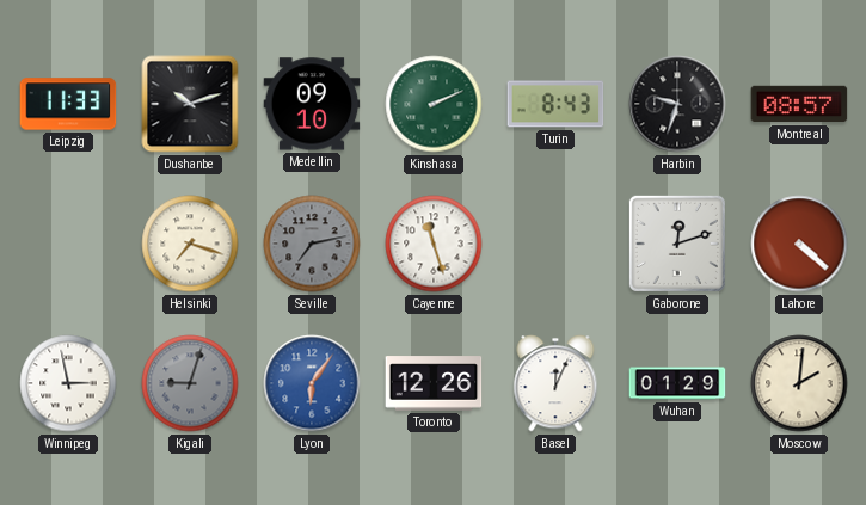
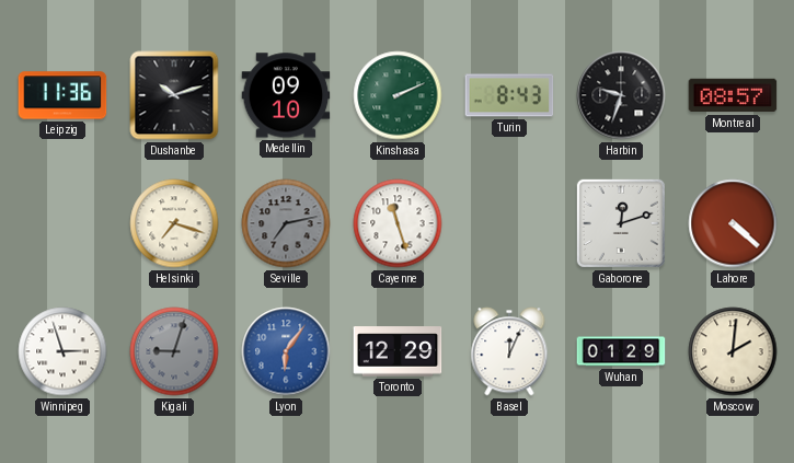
Leipzig: 11:33 -> 11:36
Winnipeg: 2:58 -> 2:57
Toronto: 12:26 -> 12:29
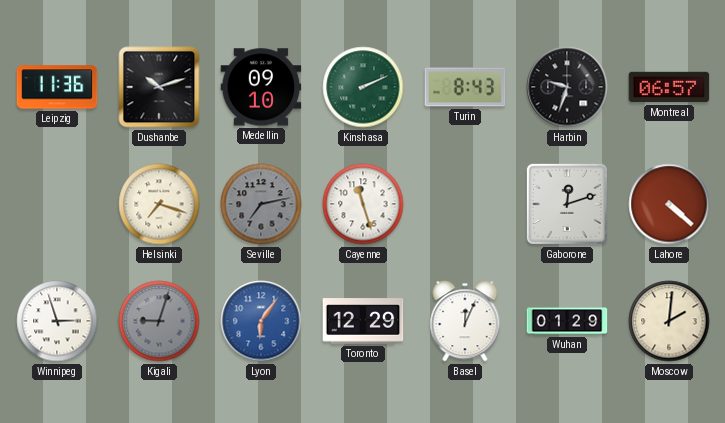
Montreal: 08:57 -> 06:57
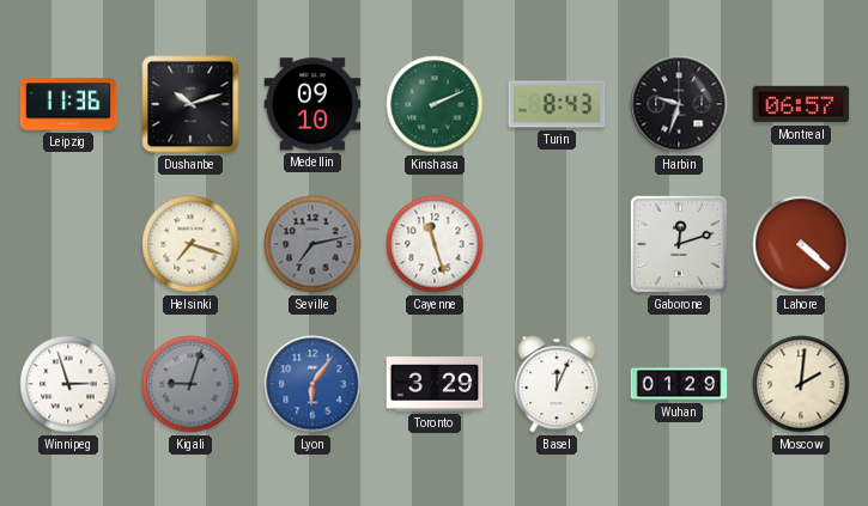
Toronto: 12:29 -> 3:29
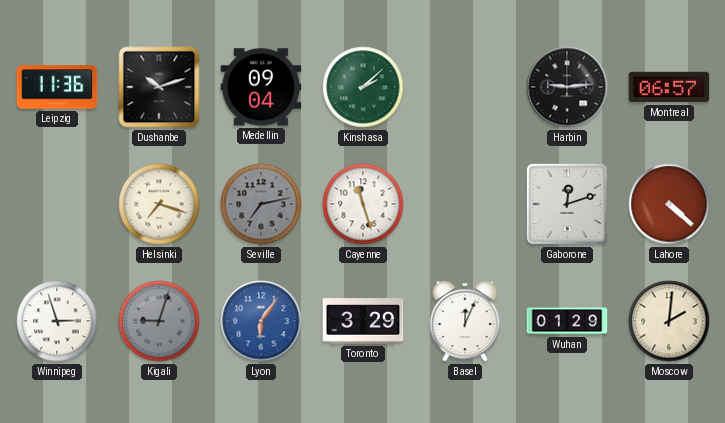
Medellin: 09:10 -> 09:04
Kinshasa: 2:11 -> 2:08
Turin: 8:43 -> none
Harbin: 9:33 -> 9:14
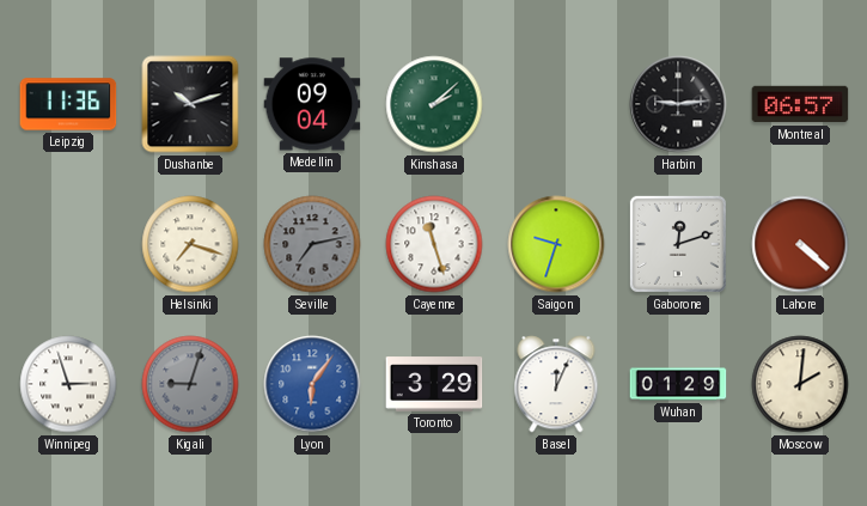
Saigon: none -> 9:33
